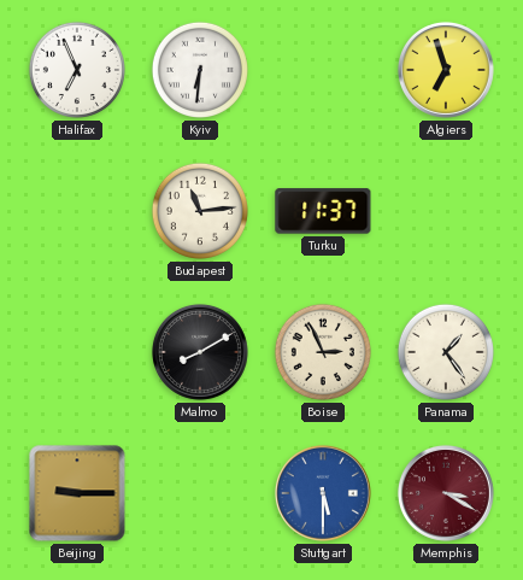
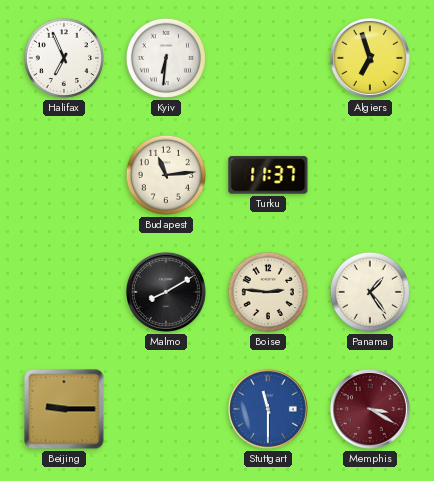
Boise: 2:56 -> 2:46
Stuttgart: 5:30 -> 11:30
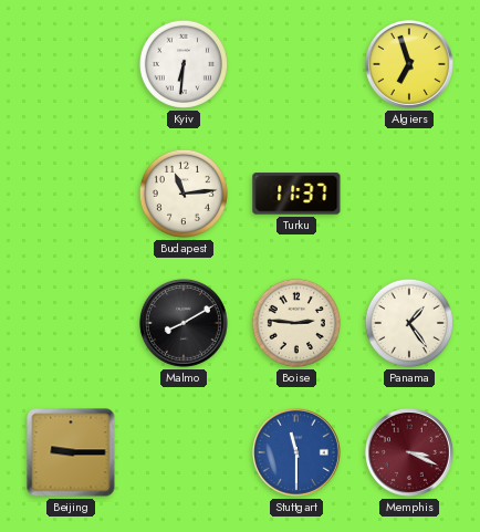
Halifax: 6:56 -> none
Memphis: 3:20 -> 3:19
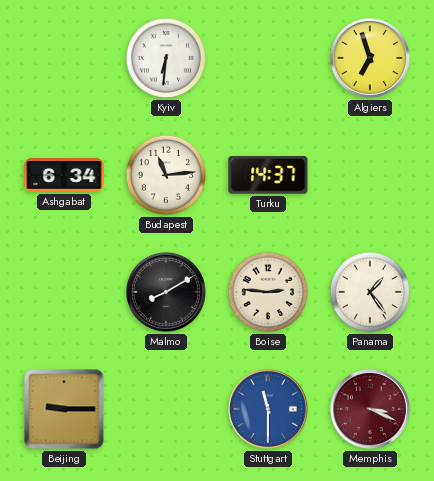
Ashgabat: none -> 6:34
Turku: 11:37 -> 14:37
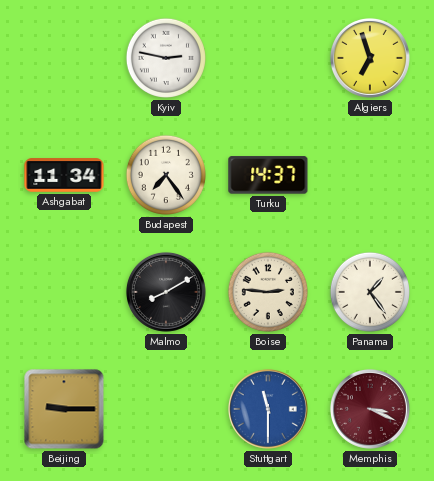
Kyiv: 6:31 -> 2:47
Ashgabat: 6:34 -> 11:34
Budapest: 11:14 -> 7:24
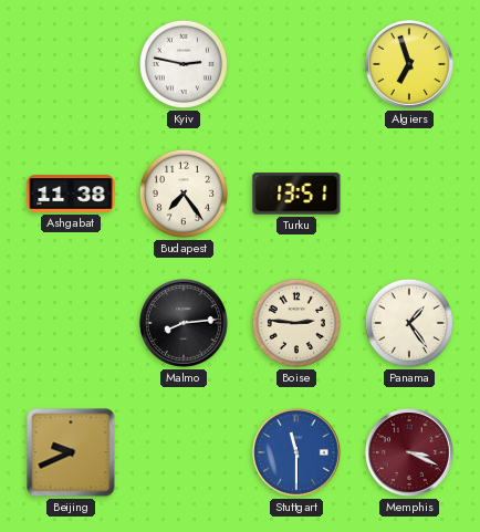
Ashgabat: 11:34 -> 11:38
Turku: 14:37 -> 13:51
Malmo: 8:10 -> 8:14
Beijing: 9:15 -> 9:41
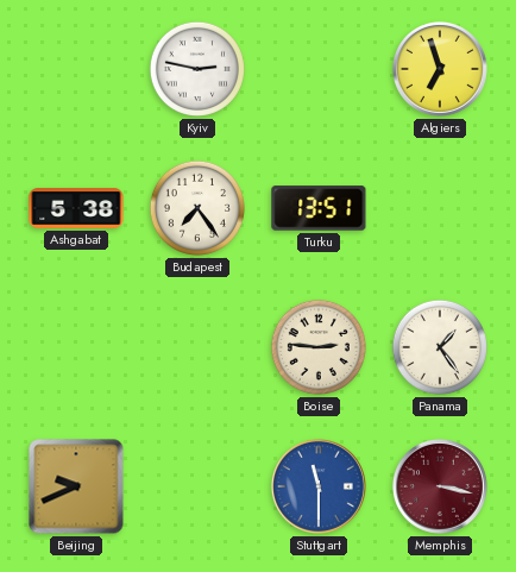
Ashgabat: 11:38 -> 5:38
Malmo: 8:14 -> none
Memphis: 3:19 -> 3:17
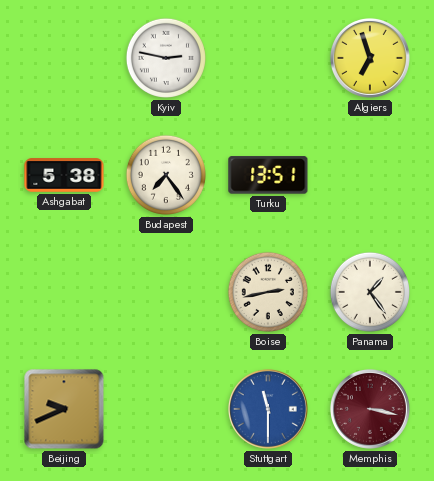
Boise: 2:46 -> 2:43
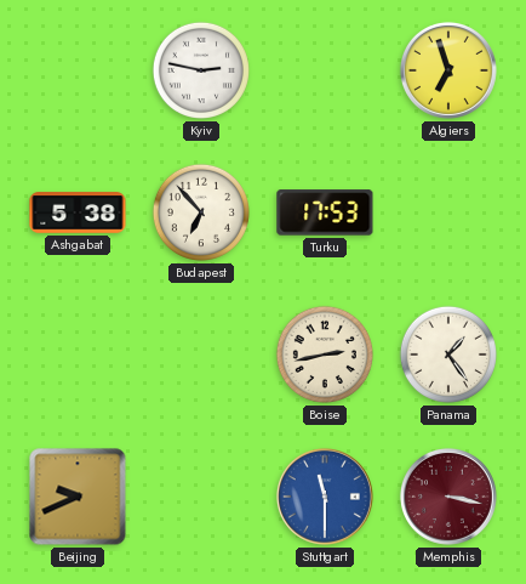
Budapest: 7:24 -> 6:53
Turku: 13:51 -> 17:53
